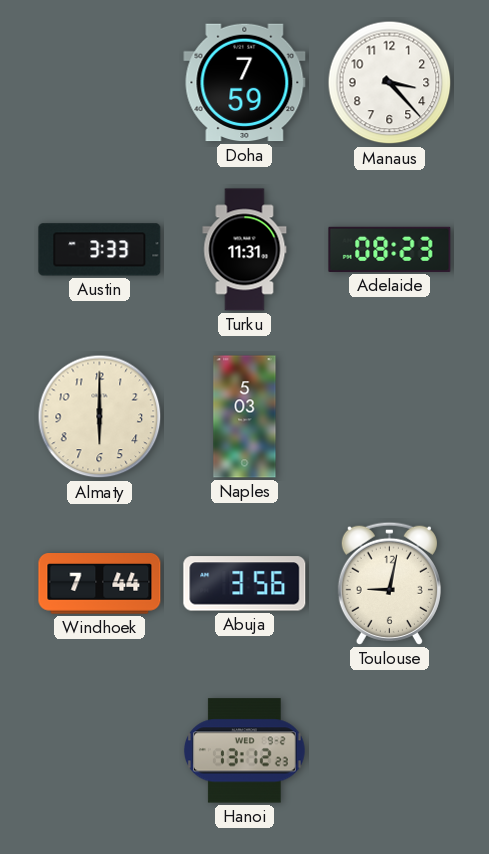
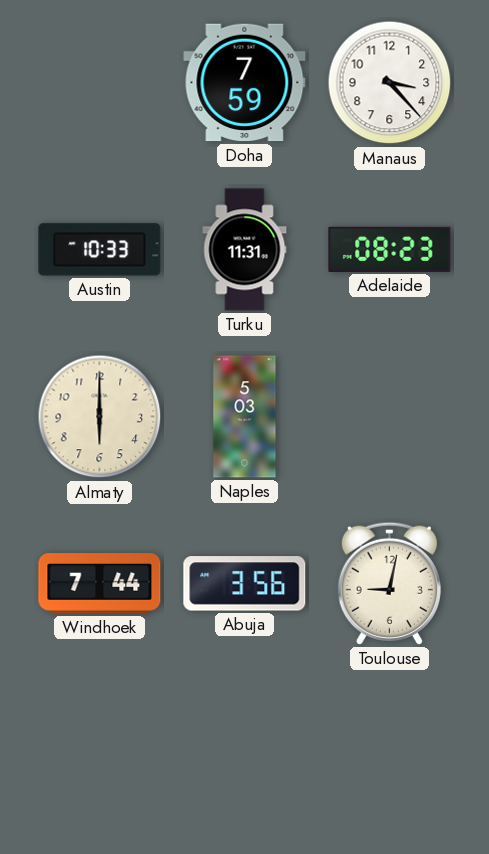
Austin: 3:33 -> 10:33
Hanoi: 13:12 -> none
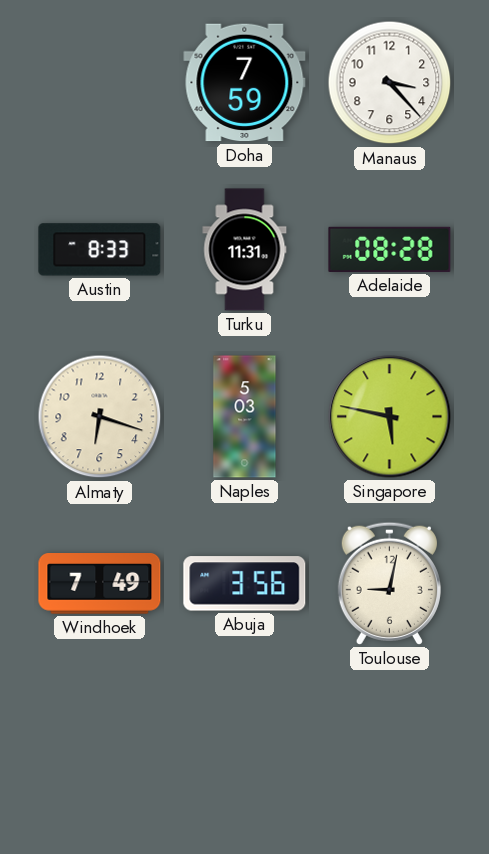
Austin: 10:33 -> 8:33
Adelaide: 08:23 -> 08:28
Almaty: 6:00 -> 6:18
Singapore: none -> 5:47
Windhoek: 7:44 -> 7:49
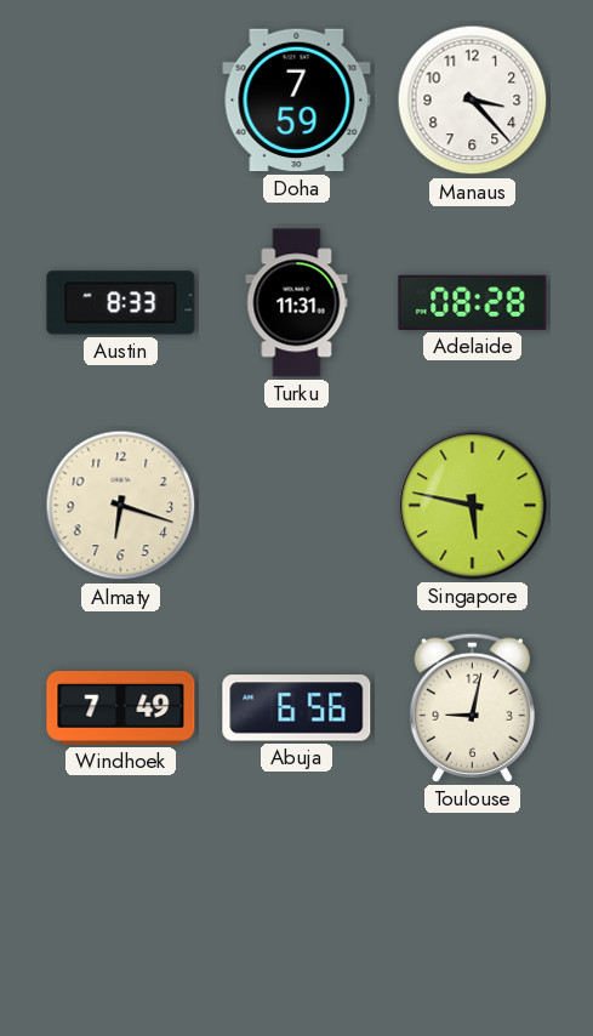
Naples: 5:03 -> none
Abuja: 3:56 -> 6:56
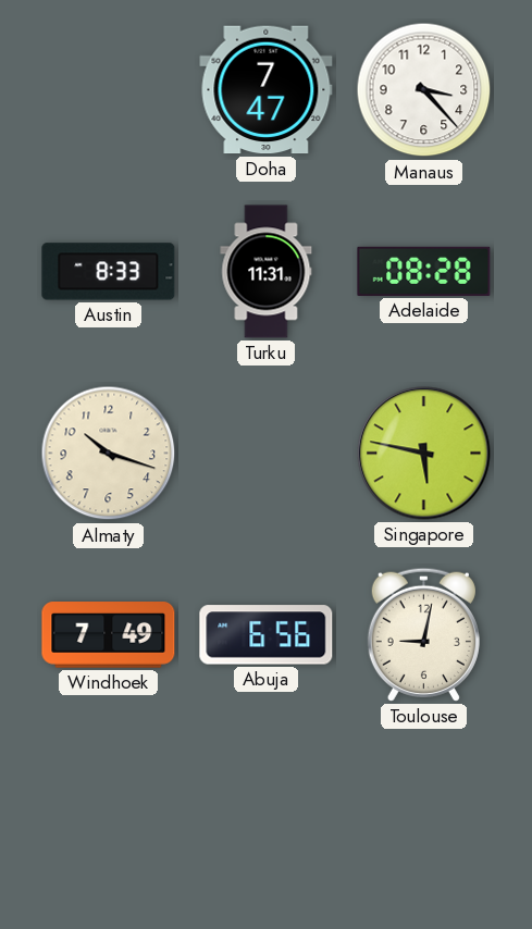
Doha: 7:59 -> 7:47
Almaty: 6:18 -> 10:18
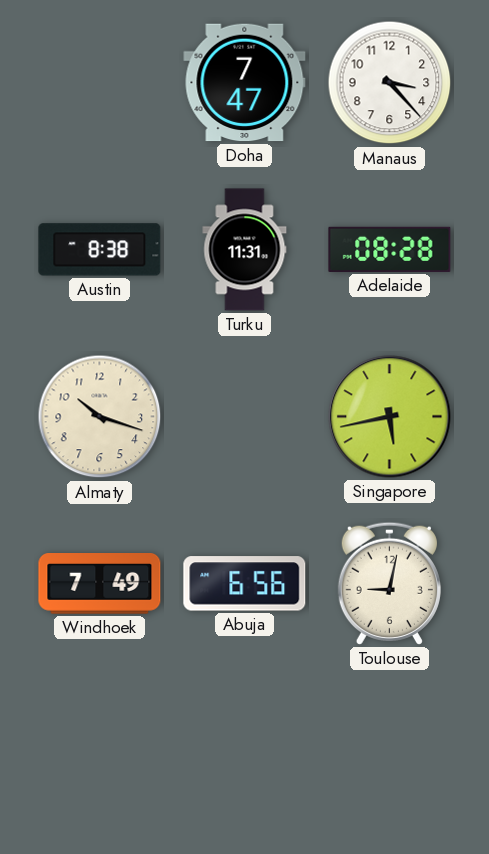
Austin: 8:33 -> 8:38
Singapore: 5:47 -> 5:43
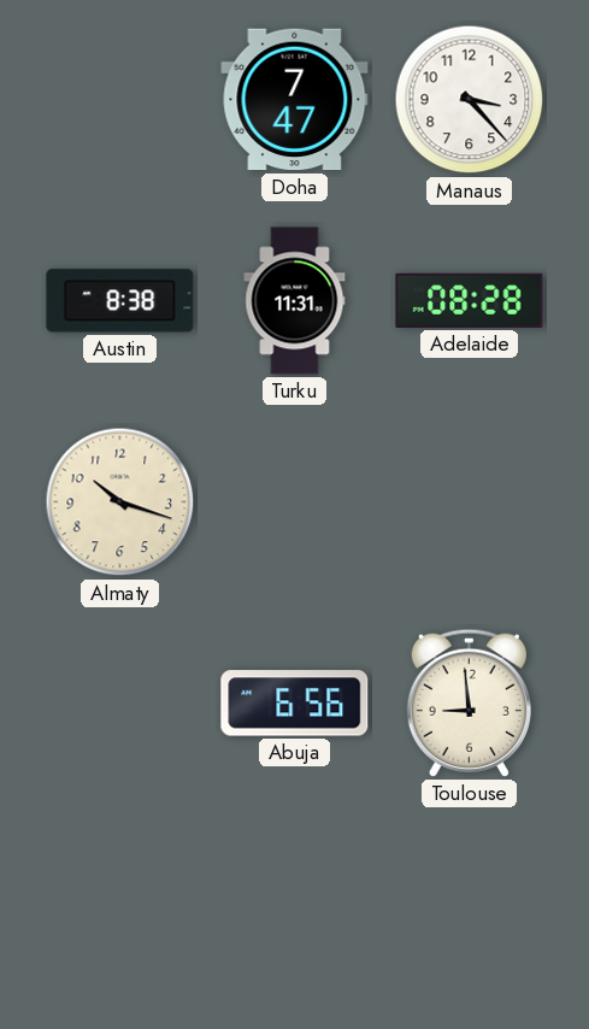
Singapore: 5:43 -> none
Windhoek: 7:49 -> none
Toulouse: 9:02 -> 8:59
